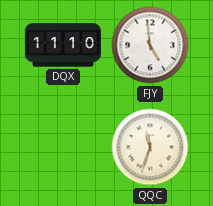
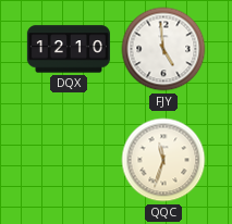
DQX: 11:10 -> 12:10
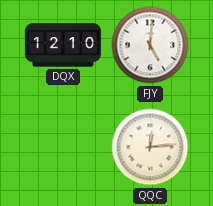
FJY: 4:59 -> 5:01
QQC: 11:33 -> 12:14
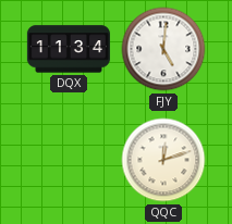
DQX: 12:10 -> 11:34
QQC: 12:14 -> 12:12
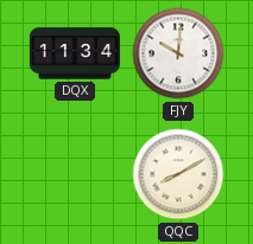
FJY: 5:01 -> 10:01
QQC: 12:12 -> 8:10
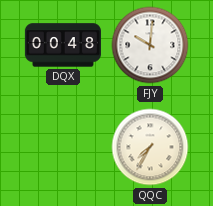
DQX: 11:34 -> 00:48
QQC: 8:10 -> 7:35
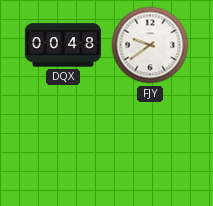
FJY: 10:01 -> 9:39
QQC: 7:35 -> none
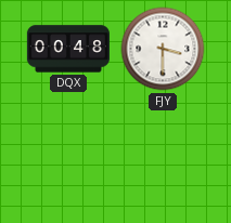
FJY: 9:39 -> 3:30
